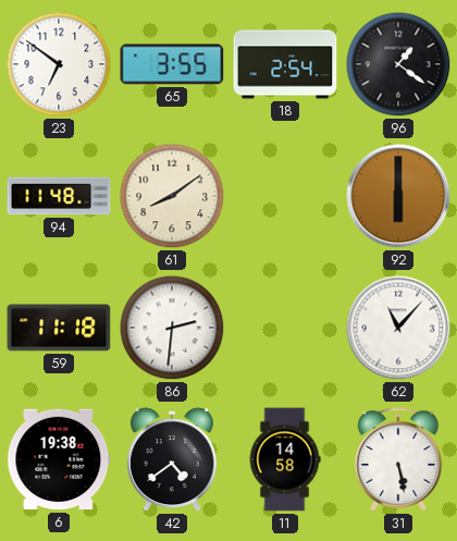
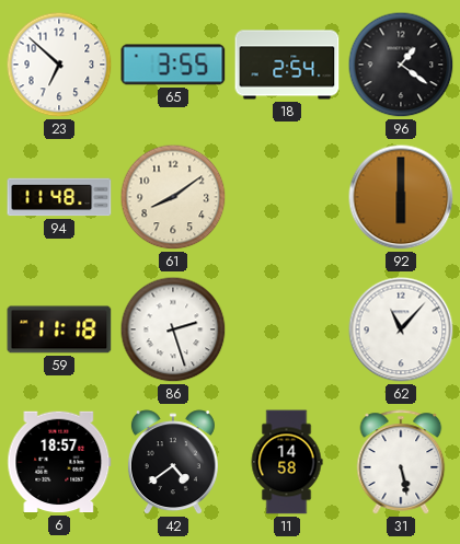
23: 6:51 -> 6:52
86: 2:31 -> 2:27
6: 19:38 -> 18:57
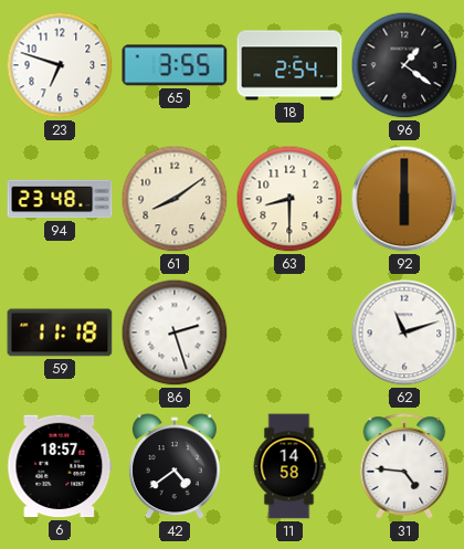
23: 6:52 -> 6:48
94: 11:48 -> 23:48
63: none -> 8:30
62: 11:07 -> 11:12
31: 5:28 -> 4:46
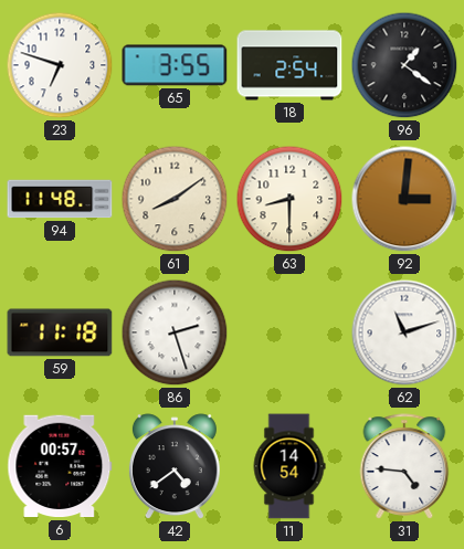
94: 23:48 -> 11:48
92: 6:00 -> 3:01
6: 18:57 -> 00:57
11: 14:58 -> 14:54
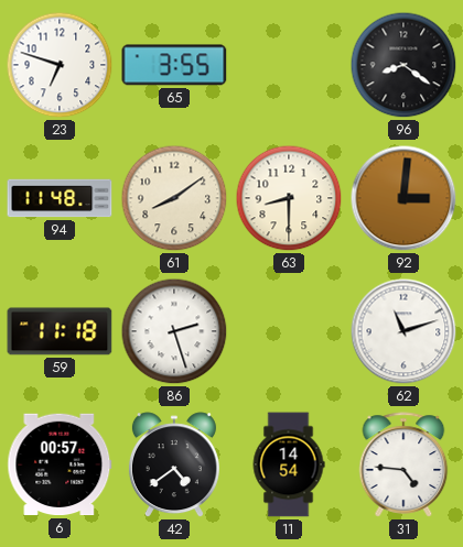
18: 2:54 -> none
96: 1:21 -> 8:21
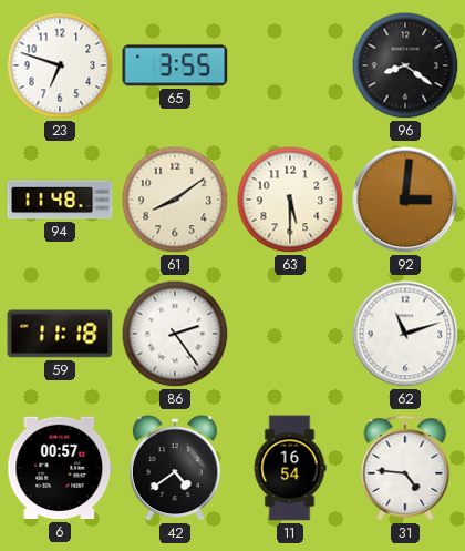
63: 8:30 -> 5:30
86: 2:27 -> 2:24
11: 14:54 -> 16:54
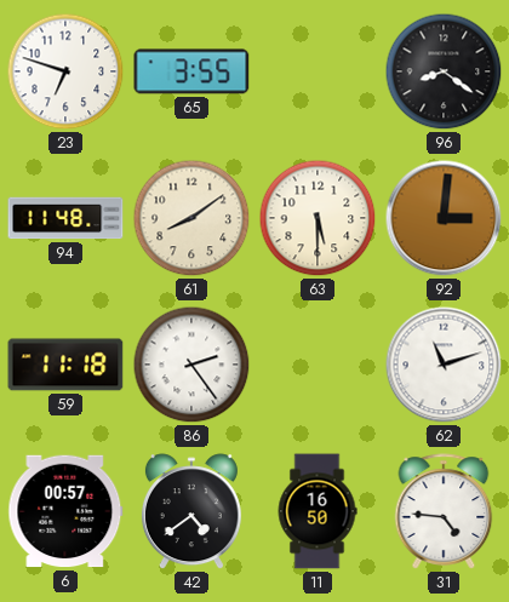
11: 16:54 -> 16:50
